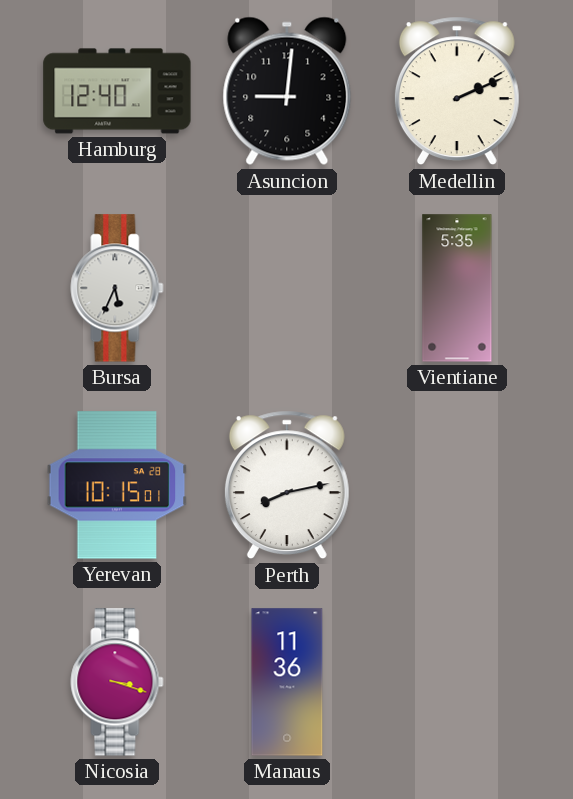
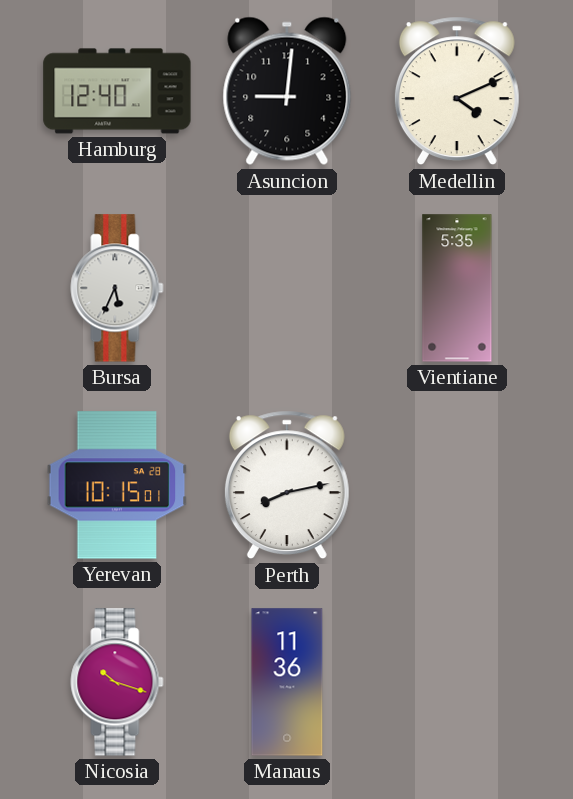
Medellin: 2:11 -> 4:11
Nicosia: 3:18 -> 10:18
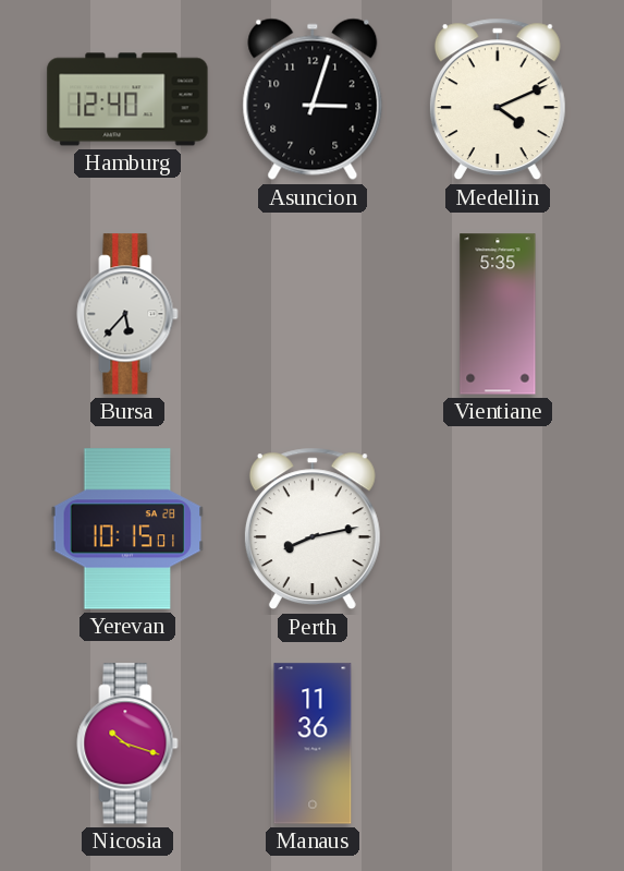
Asuncion: 9:01 -> 3:03
Bursa: 5:34 -> 5:37
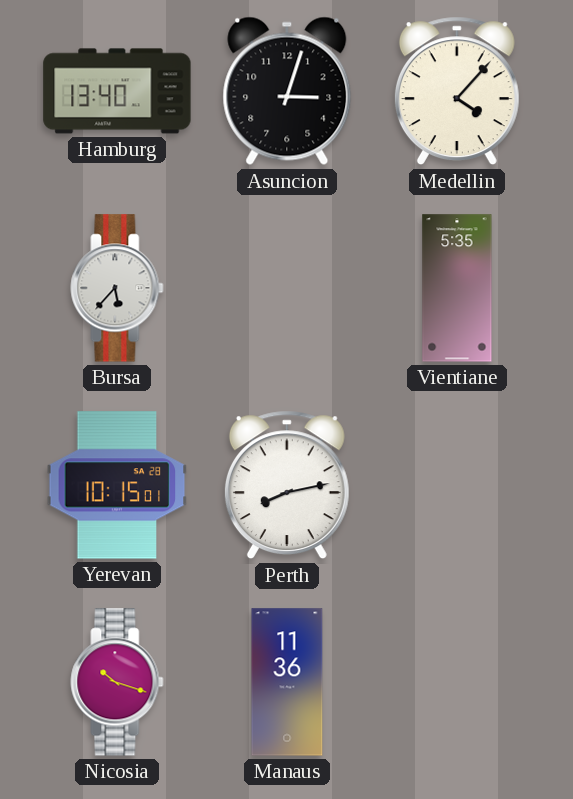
Hamburg: 12:40 -> 13:40
Medellin: 4:11 -> 4:07
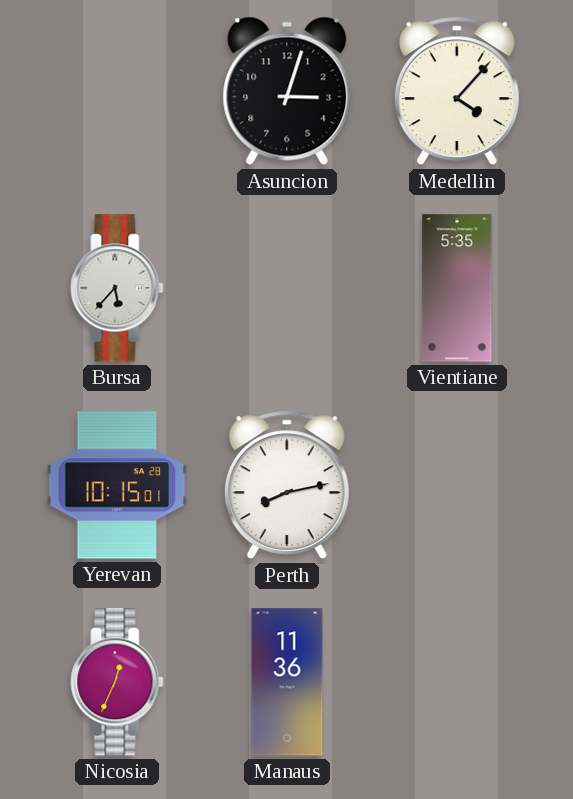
Hamburg: 13:40 -> none
Nicosia: 10:18 -> 12:34
